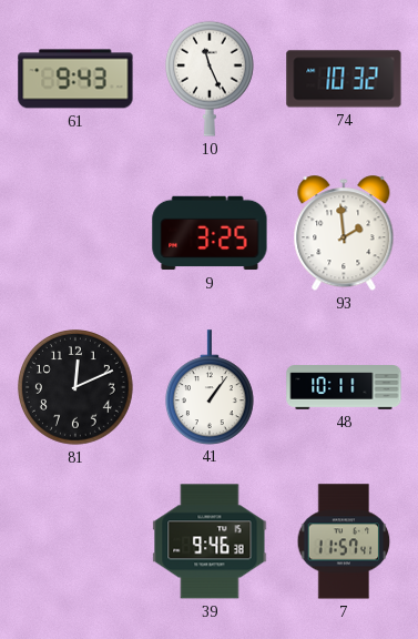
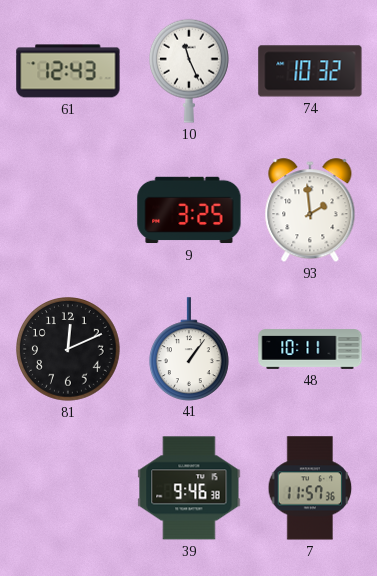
61: 9:43 -> 12:43
7: 11:57:41 -> 11:57:36
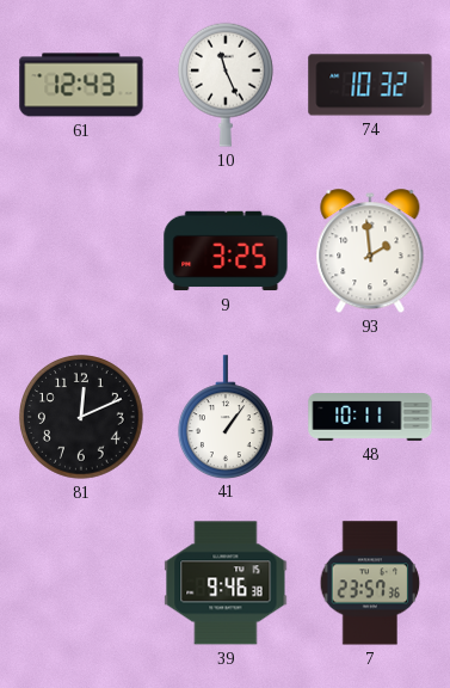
7: 11:57 -> 23:57
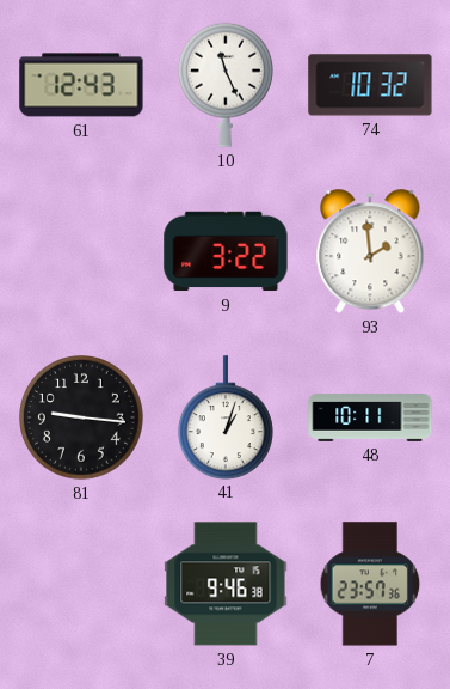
9: 3:25 -> 3:22
81: 12:11 -> 9:16
41: 1:06 -> 1:03
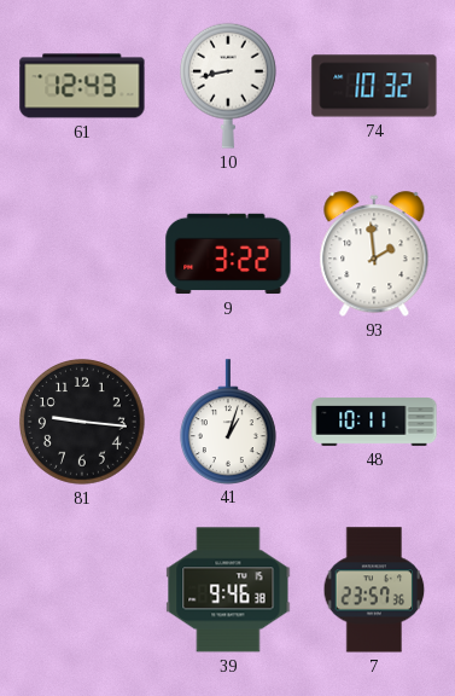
10: 11:26 -> 8:43
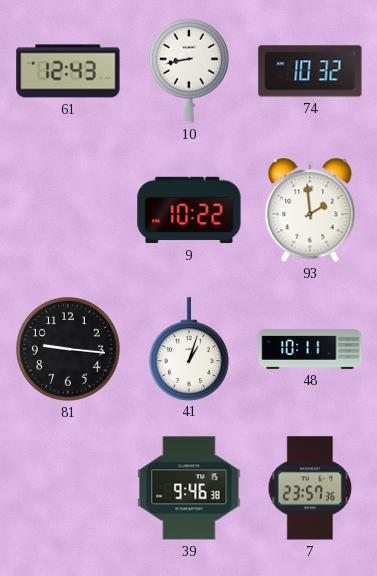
9: 3:22 -> 10:22
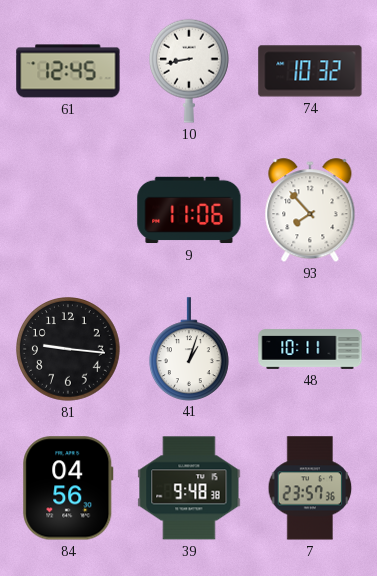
61: 12:43 -> 12:45
9: 10:22 -> 11:06
93: 1:59 -> 7:53
84: none -> 04:56
39: 9:46 -> 9:48
